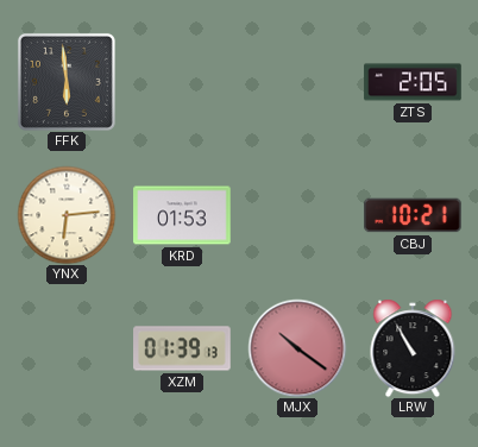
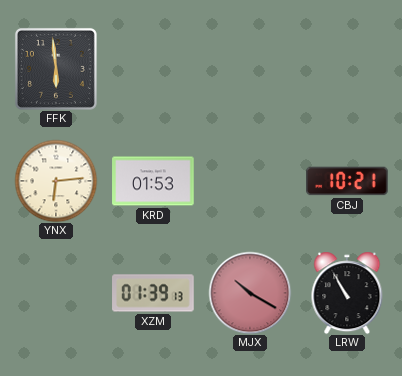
ZTS: 2:05 -> none
MJX: 10:21 -> 10:20
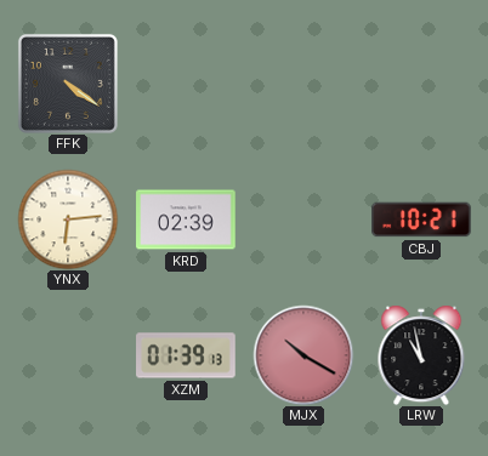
FFK: 5:59 -> 4:21
KRD: 01:53 -> 02:39
LRW: 10:55 -> 10:58
